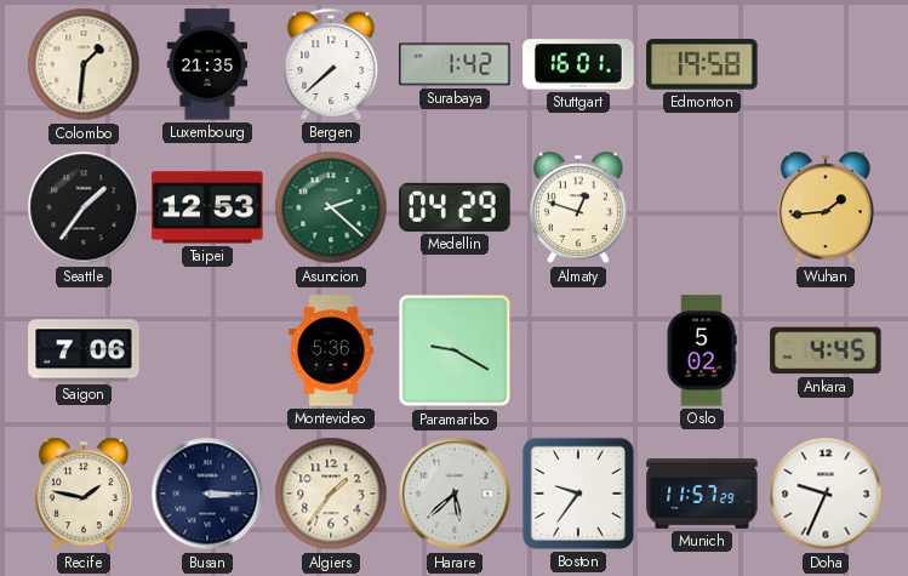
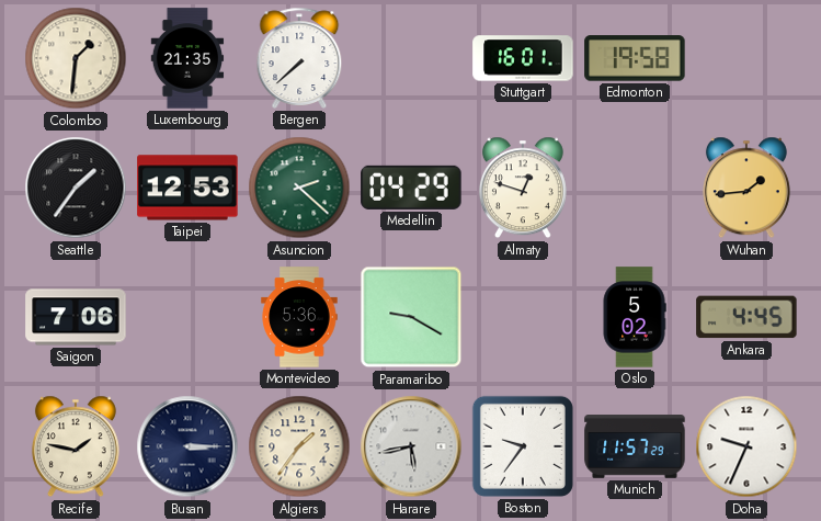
Surabaya: 1:42 -> none
Harare: 5:38 -> 5:43
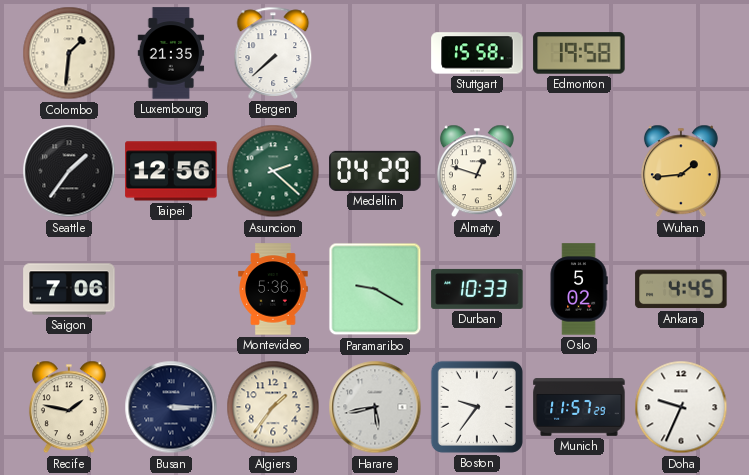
Stuttgart: 16:01 -> 15:58
Taipei: 12:53 -> 12:56
Durban: none -> 10:33
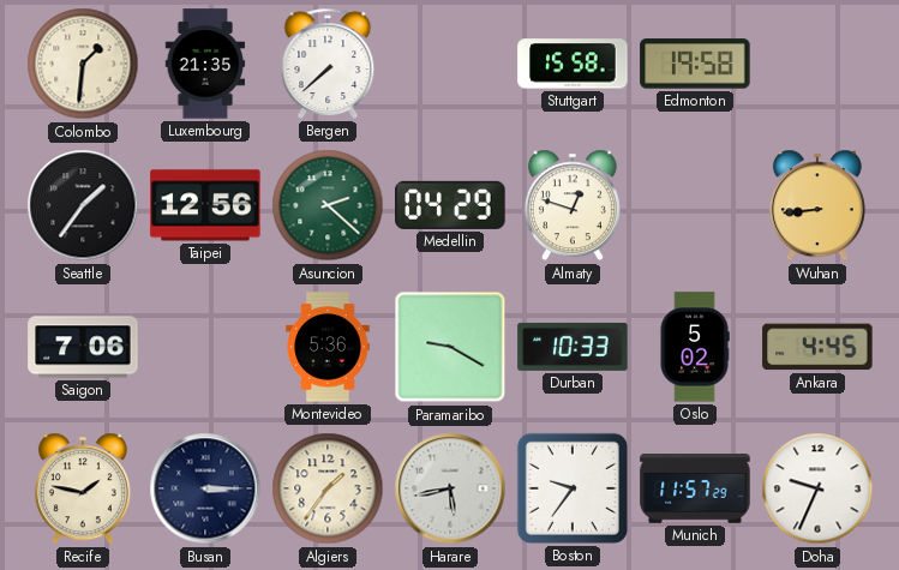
Wuhan: 1:44 -> 8:44
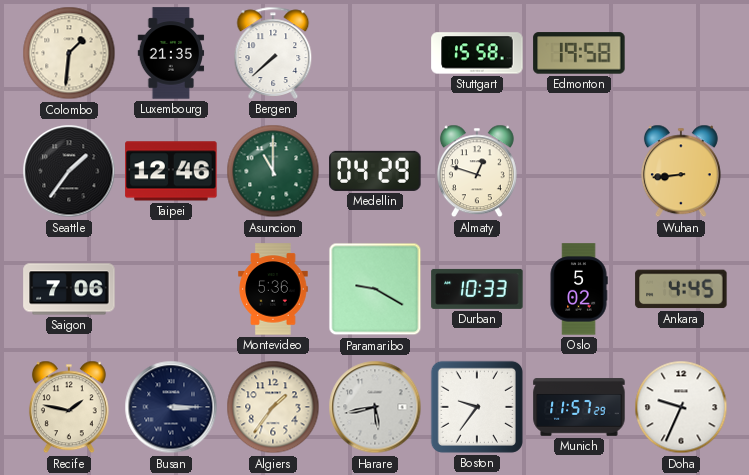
Taipei: 12:56 -> 12:46
Asuncion: 2:22 -> 11:00
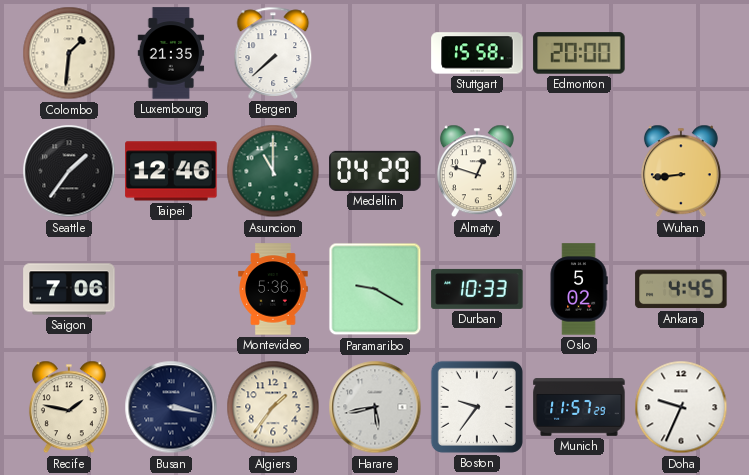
Edmonton: 19:58 -> 20:00
Busan: 3:15 -> 3:17
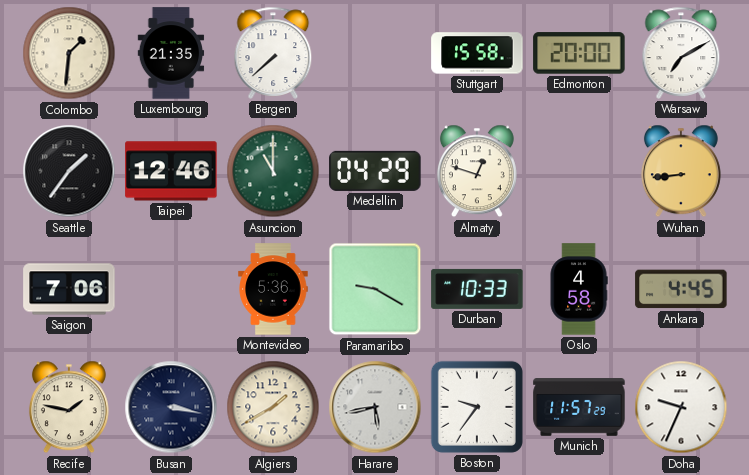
Warsaw: none -> 7:10
Oslo: 5:02 -> 4:58
Algiers: 1:36 -> 1:40
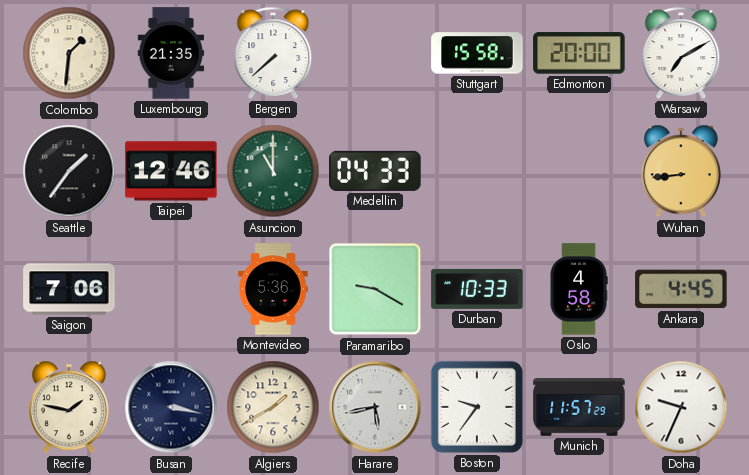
Medellin: 04:29 -> 04:33
Almaty: 12:48 -> none
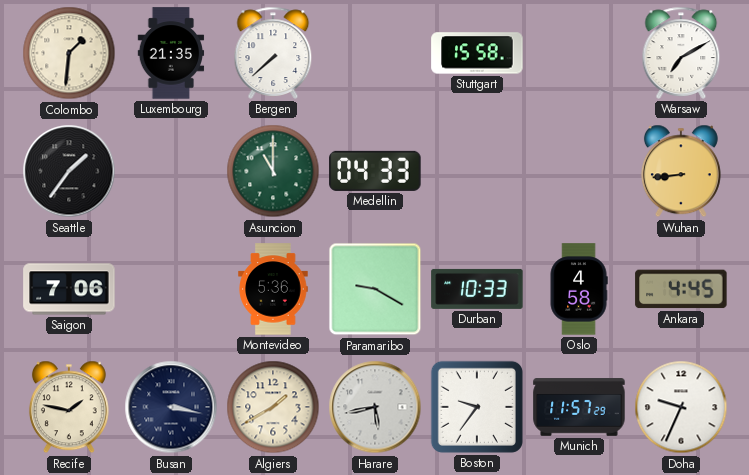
Edmonton: 20:00 -> none
Taipei: 12:46 -> none
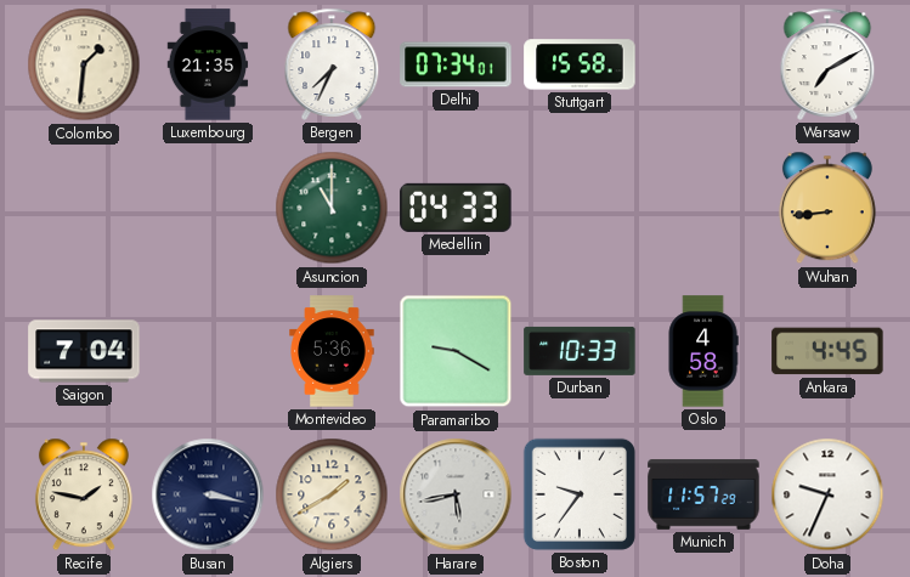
Bergen: 7:38 -> 7:34
Delhi: none -> 07:34
Seattle: 1:36 -> none
Saigon: 7:06 -> 7:04
